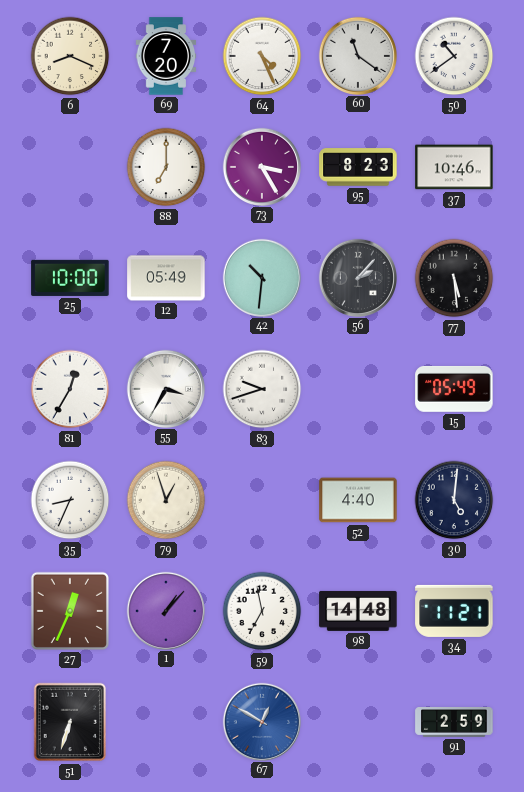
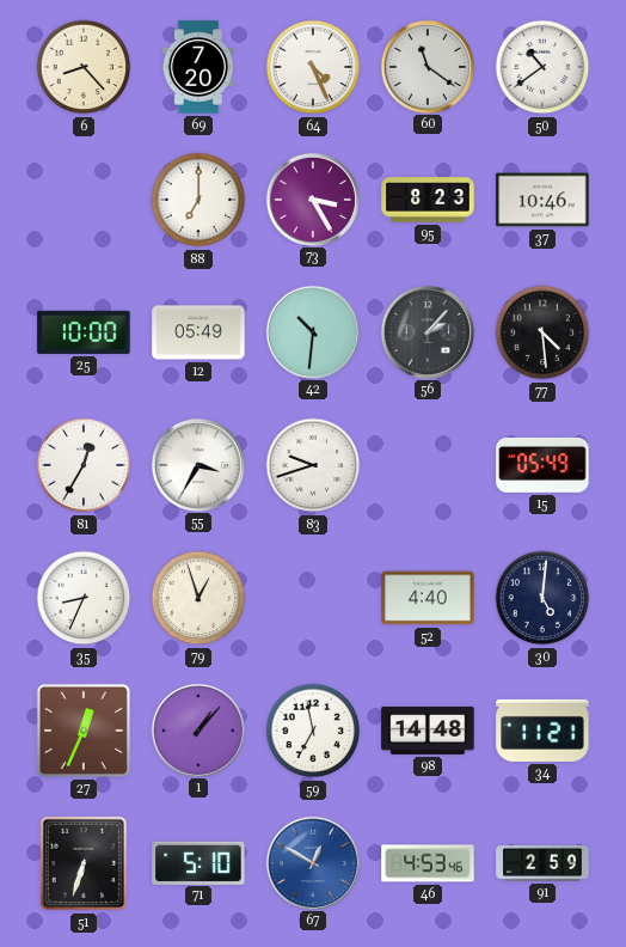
6: 8:19 -> 8:23
77: 5:29 -> 4:29
71: none -> 5:10
46: none -> 4:53
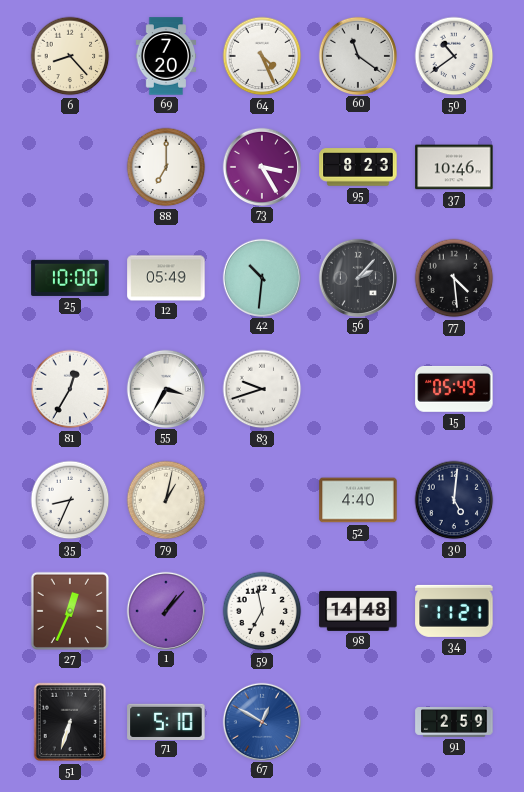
79: 12:57 -> 1:02
46: 4:53 -> none
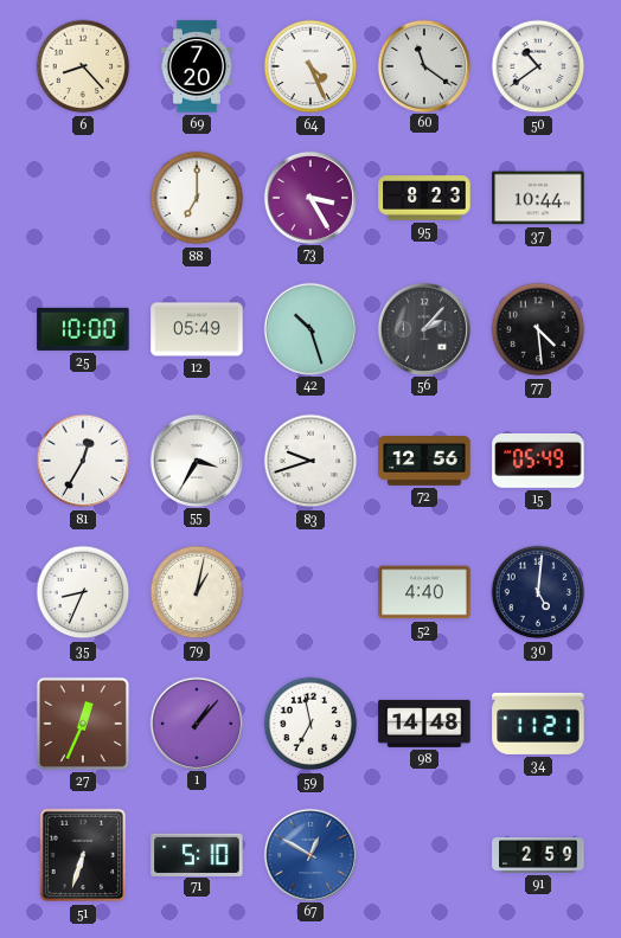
37: 10:46 -> 10:44
42: 10:31 -> 10:27
72: none -> 12:56
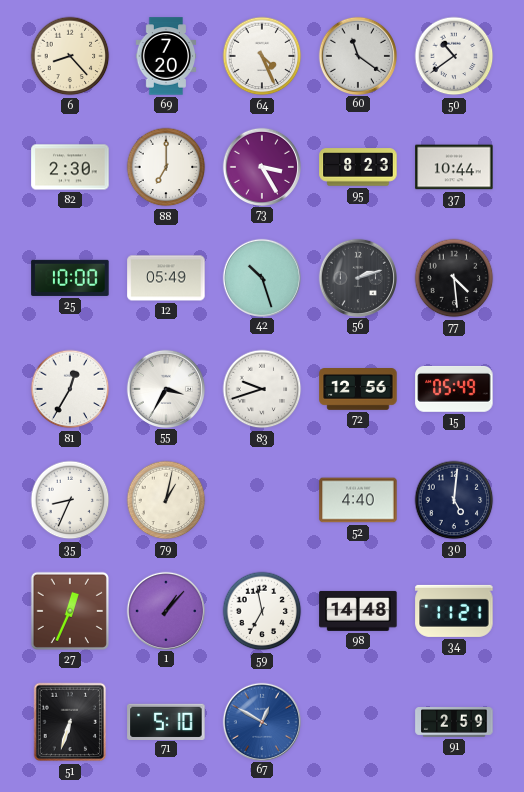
82: none -> 2:30
56: 2:07 -> 2:12
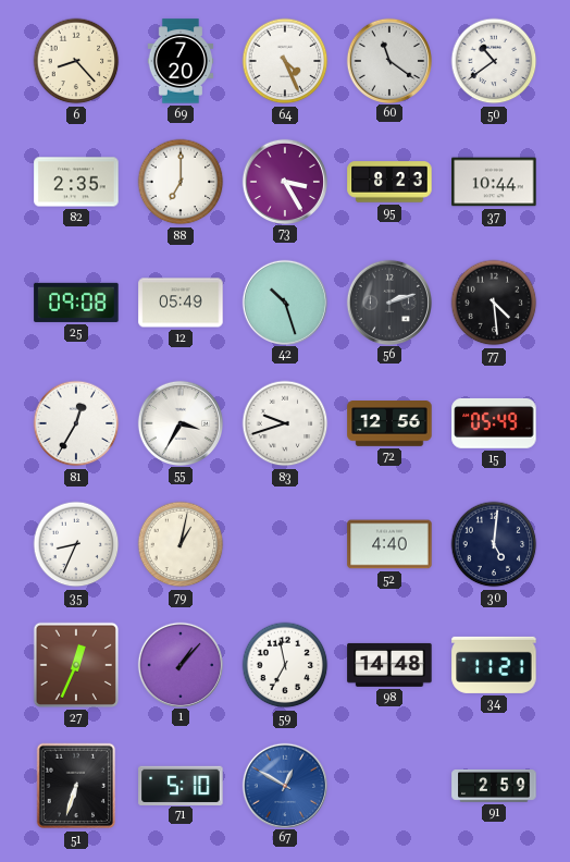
82: 2:30 -> 2:35
25: 10:00 -> 09:08
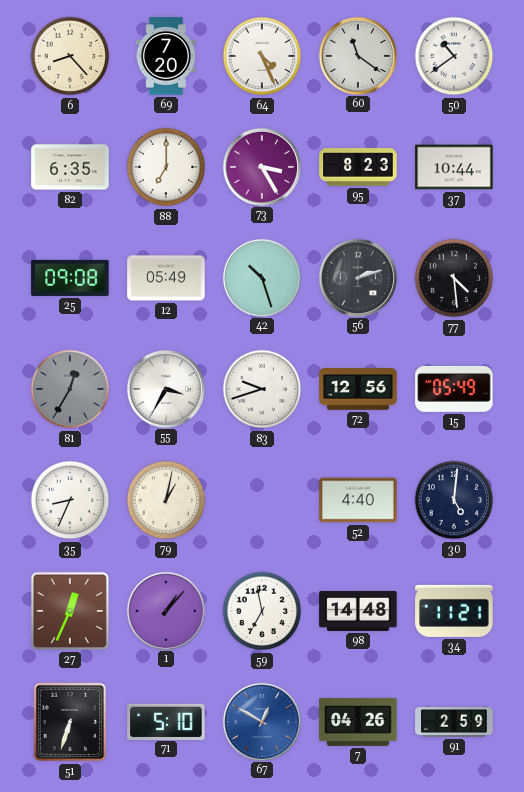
82: 2:35 -> 6:35
81 dial: white -> grey
7: none -> 04:26
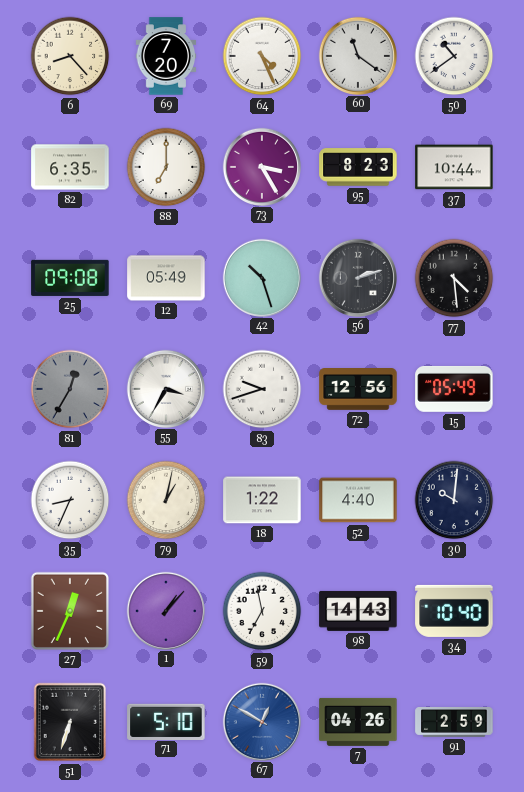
18: none -> 1:22
30: 5:01 -> 10:01
98: 14:48 -> 14:43
34: 11:21 -> 10:40
